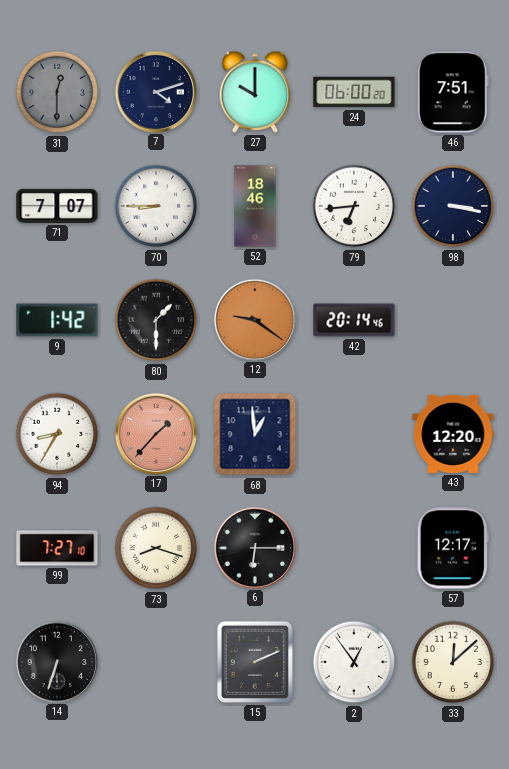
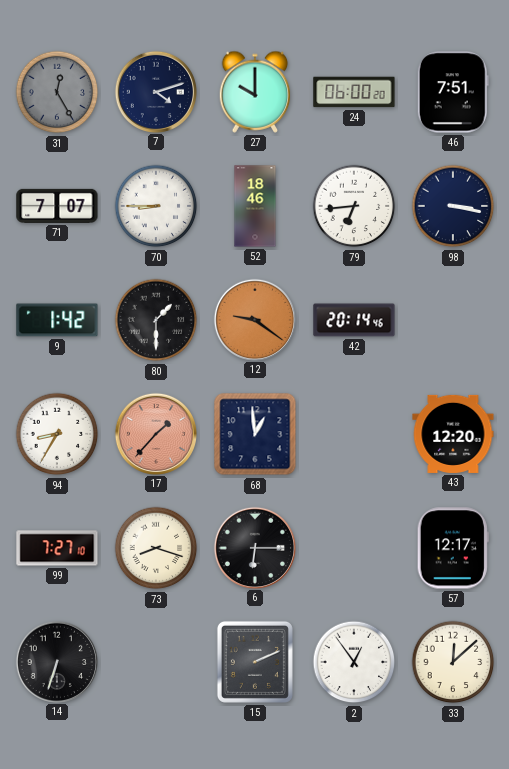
31: 12:30 -> 12:25
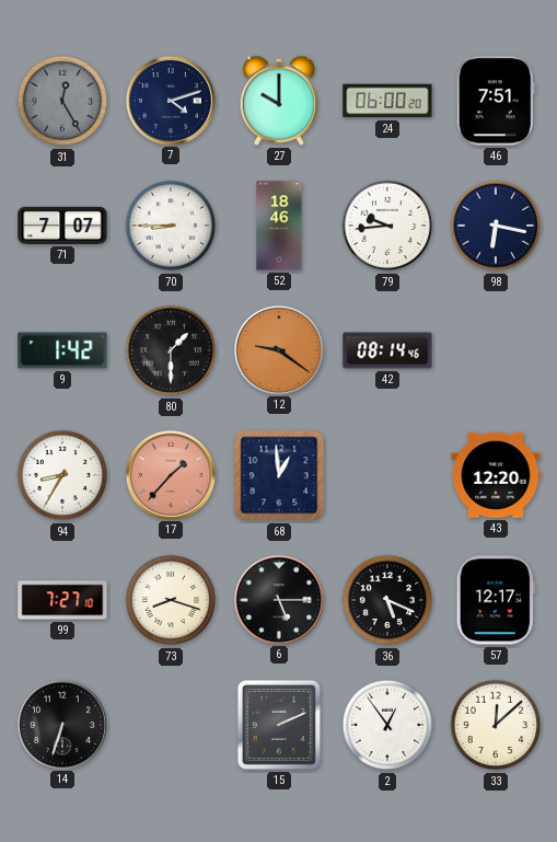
79: 6:44 -> 9:44
98: 3:17 -> 6:17
42: 20:14 -> 08:14
6: 6:15 -> 5:15
36: none -> 5:19
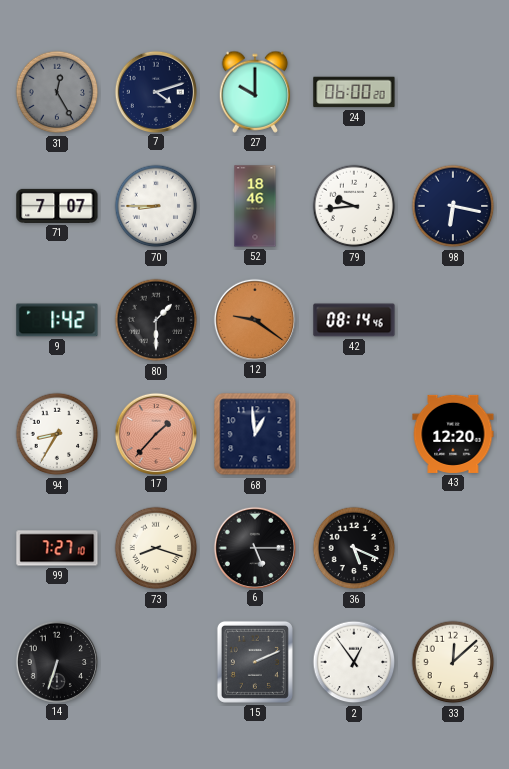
46: 7:51 -> none
57: 12:17 -> none
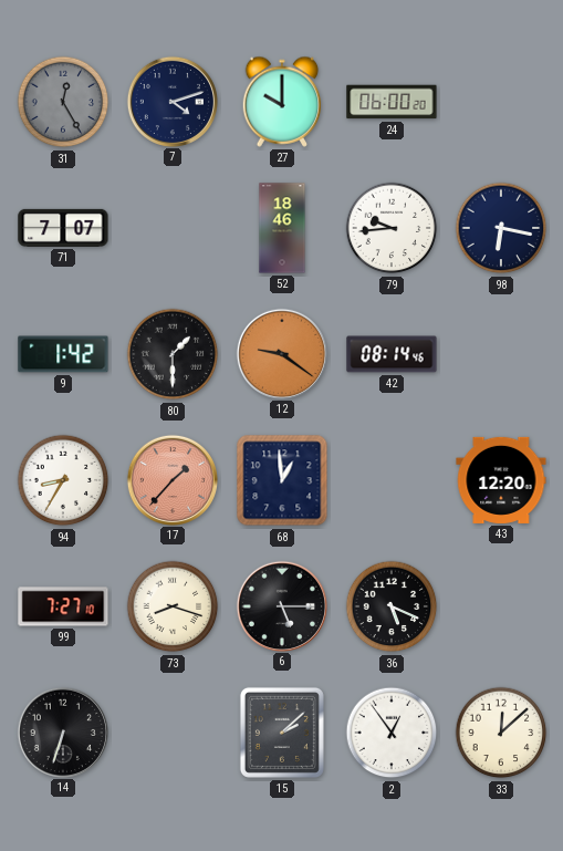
70: 8:45 -> none
15: 2:11 -> 2:08
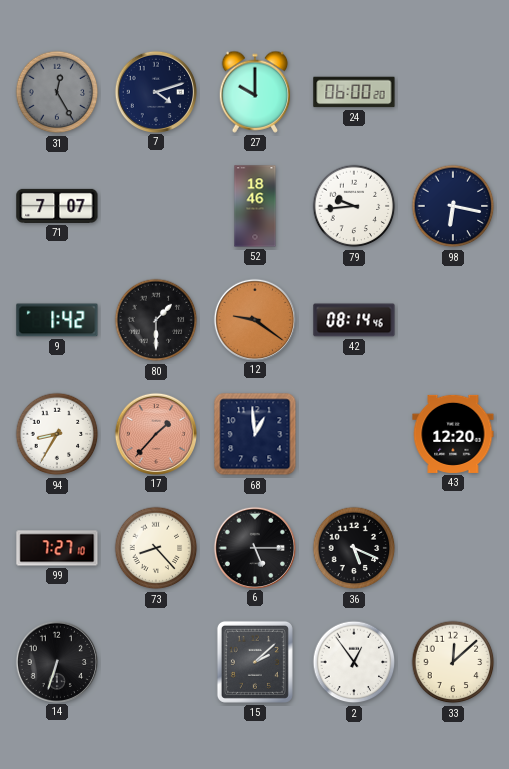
73: 8:18 -> 8:23
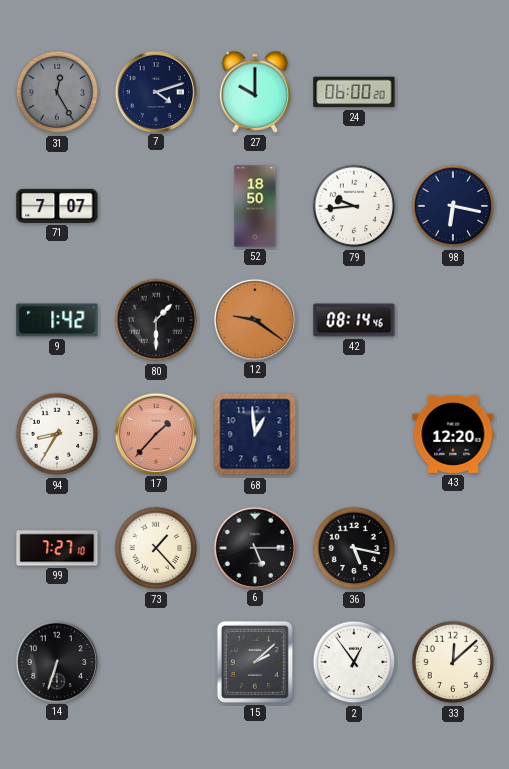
52: 18:46 -> 18:50
73: 8:23 -> 1:23
36: 5:19 -> 5:17
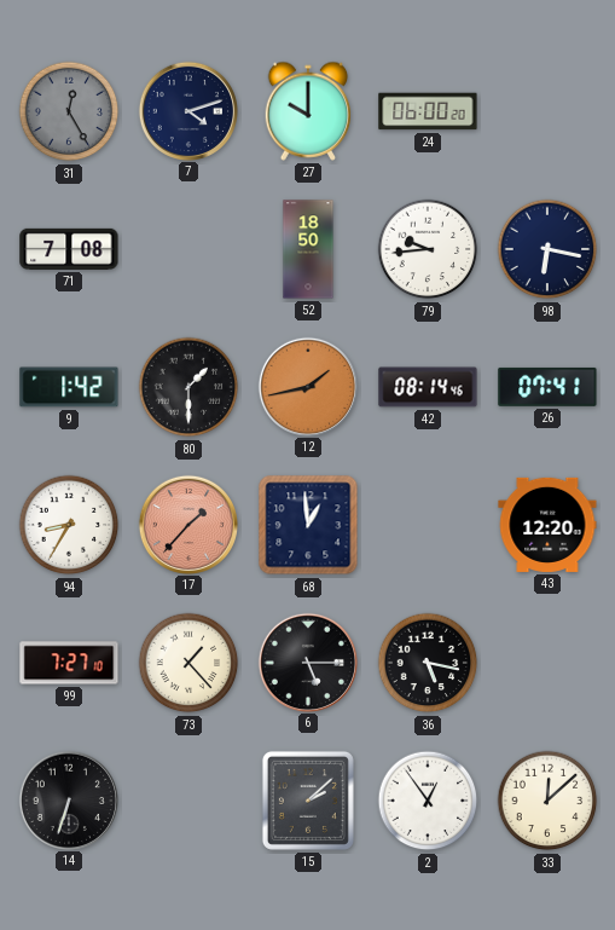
71: 7:07 -> 7:08
12: 9:21 -> 1:43
26: none -> 07:41
